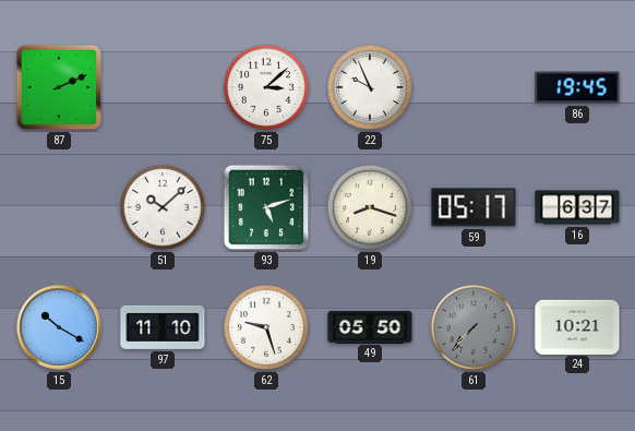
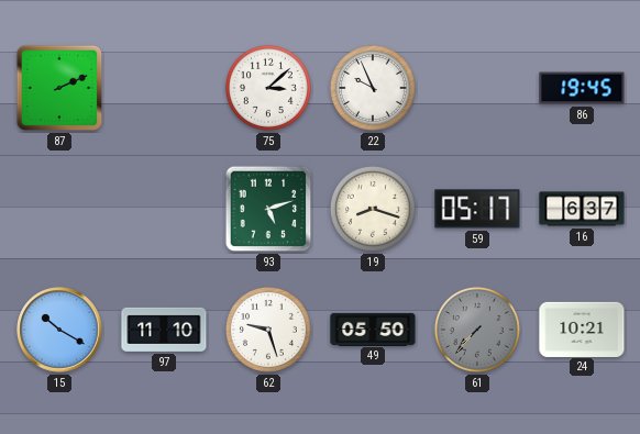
51: 10:08 -> none
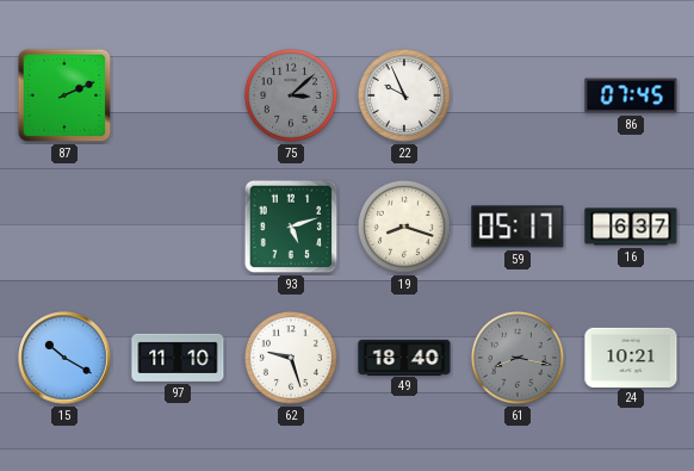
75 dial: white -> grey
86: 19:45 -> 07:45
49: 05:50 -> 18:40
61: 7:37 -> 8:17
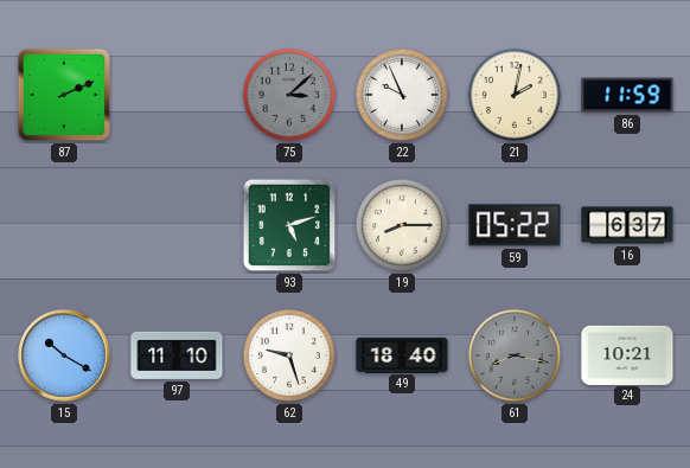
21: none -> 2:02
86: 07:45 -> 11:59
19: 8:18 -> 8:15
59: 05:17 -> 05:22
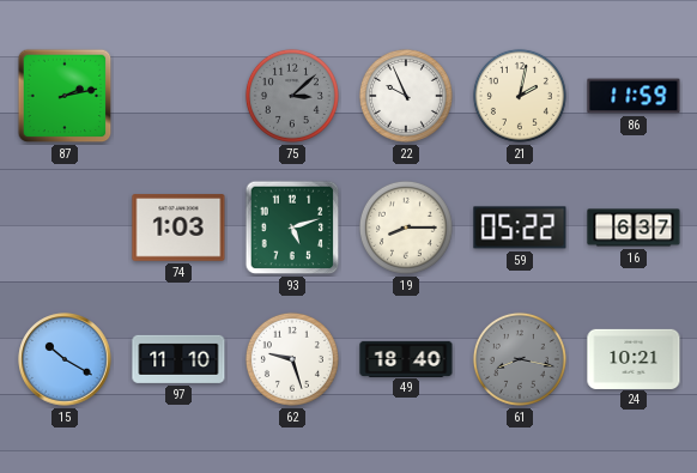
87: 2:11 -> 2:13
74: none -> 1:03
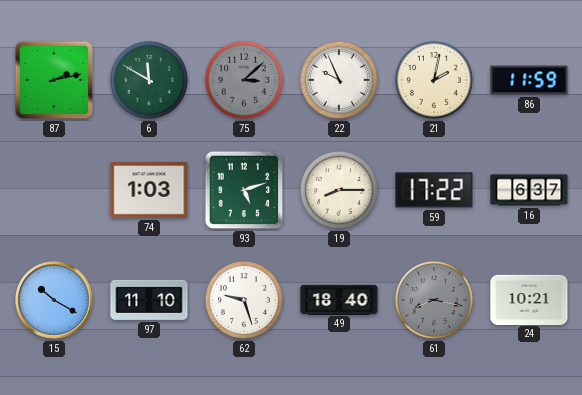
6: none -> 11:50
59: 05:22 -> 17:22
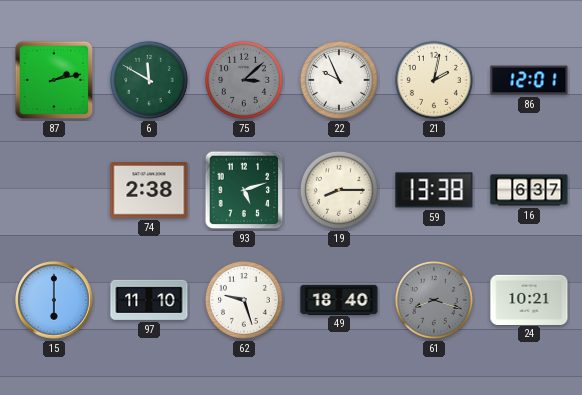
86: 11:59 -> 12:01
74: 1:03 -> 2:38
59: 17:22 -> 13:38
15: 10:20 -> 6:00
61: 8:17 -> 8:18
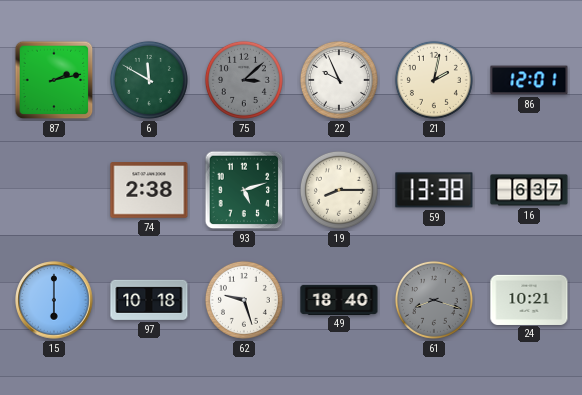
97: 11:10 -> 10:18
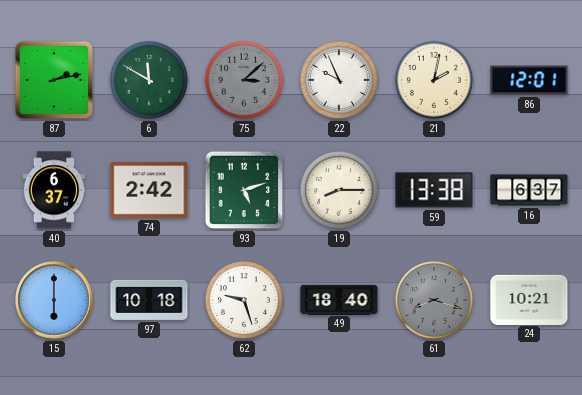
40: none -> 6:37
74: 2:38 -> 2:42
